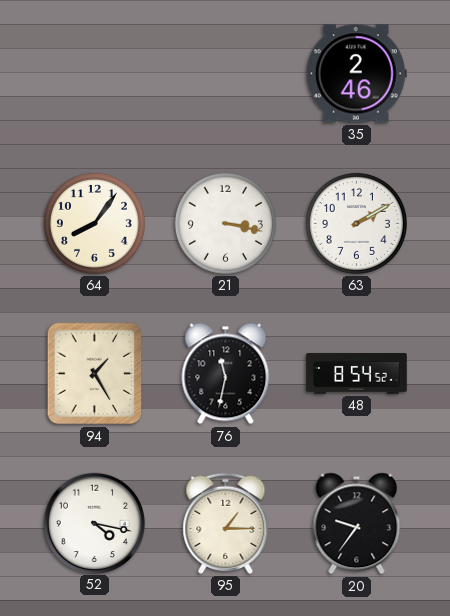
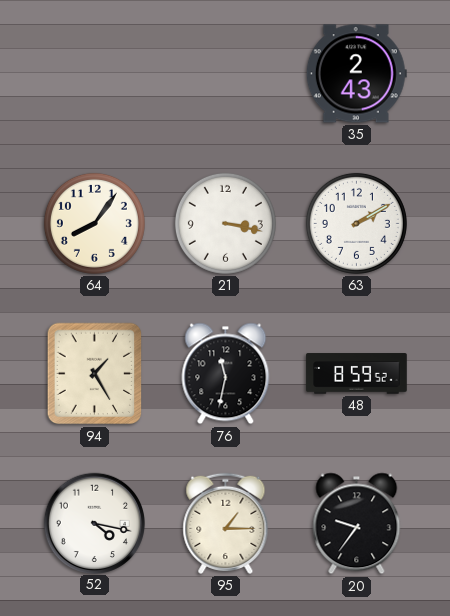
35: 2:46 -> 2:43
48: 8:54 -> 8:59
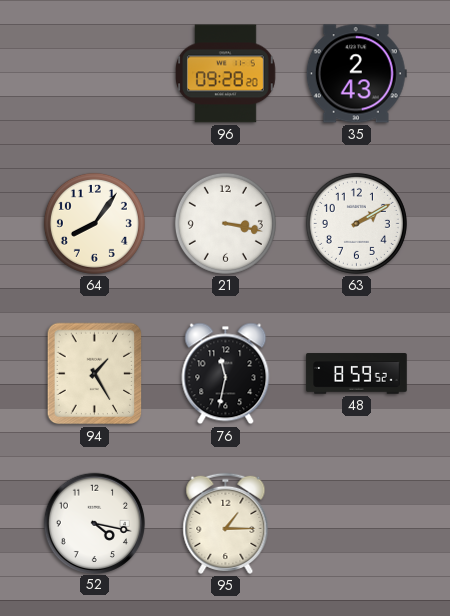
96: none -> 09:28
20: 9:36 -> none
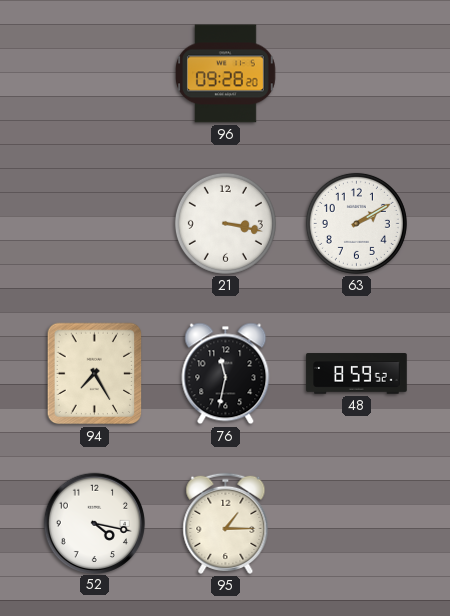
35: 2:43 -> none
64: 8:06 -> none
94: 1:25 -> 7:25
